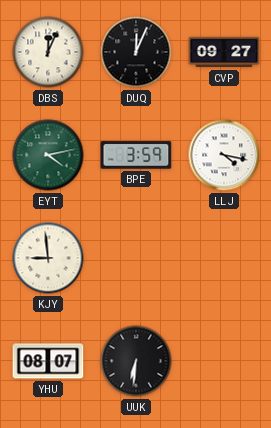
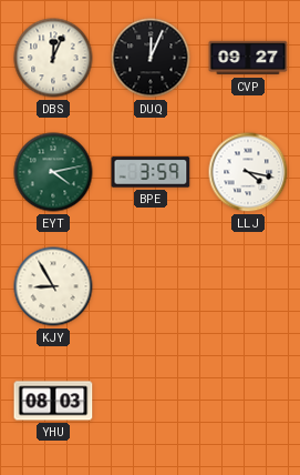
KJY: 8:59 -> 8:55
YHU: 08:07 -> 08:03
UUK: 6:31 -> none
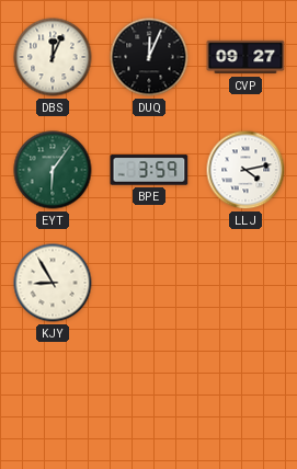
EYT: 4:13 -> 6:06
LLJ: 4:17 -> 4:13
YHU: 08:03 -> none
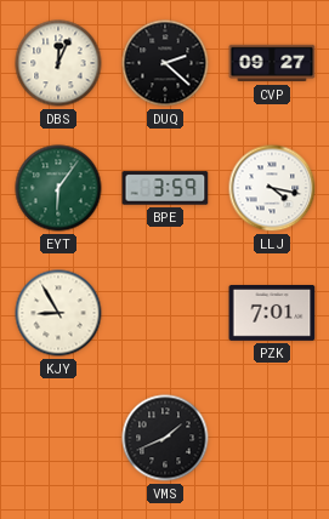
DUQ: 12:04 -> 2:22
LLJ: 4:13 -> 4:17
PZK: none -> 7:01
VMS: none -> 1:41
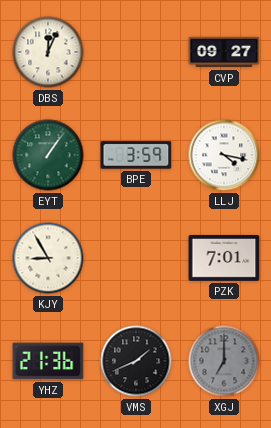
DUQ: 2:22 -> none
EYT: 6:06 -> 1:06
YHZ: none -> 21:36
XGJ: none -> 7:00
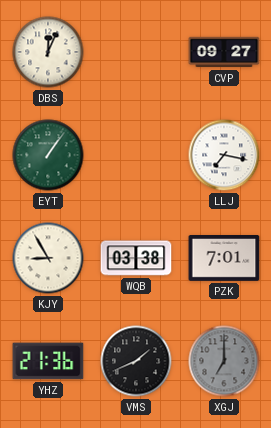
BPE: 3:59 -> none
LLJ: 4:17 -> 7:17
WQB: none -> 03:38
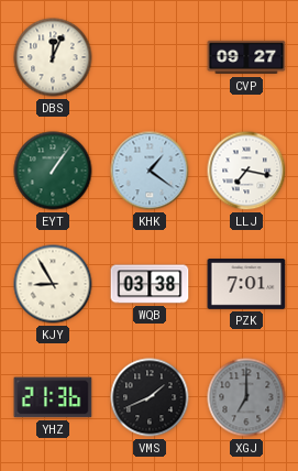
KHK: none -> 1:21
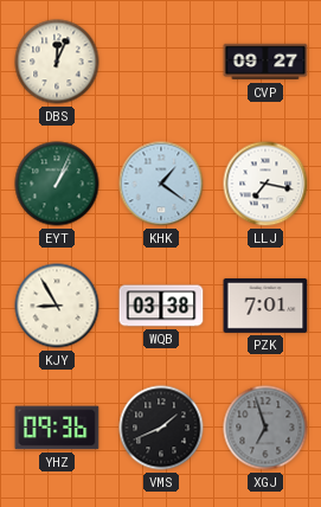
EYT: 1:06 -> 1:04
YHZ: 21:36 -> 09:36
XGJ: 7:00 -> 6:57
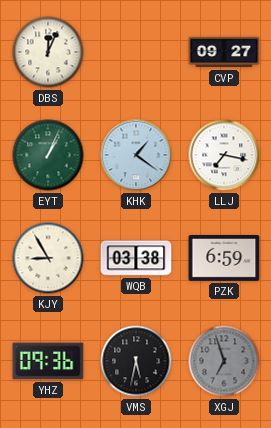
PZK: 7:01 -> 6:59
VMS: 1:41 -> 5:32
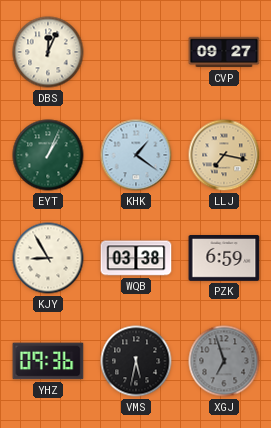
LLJ dial: white -> champagne
